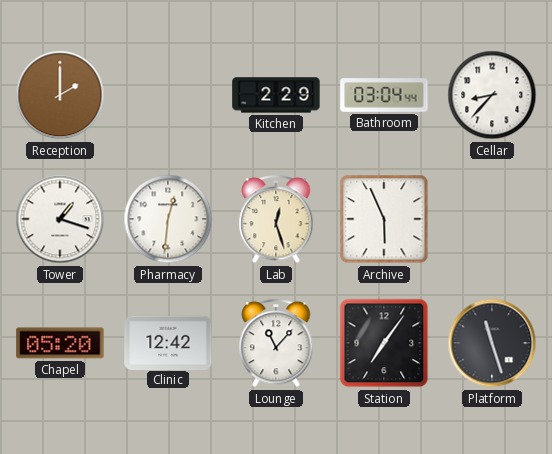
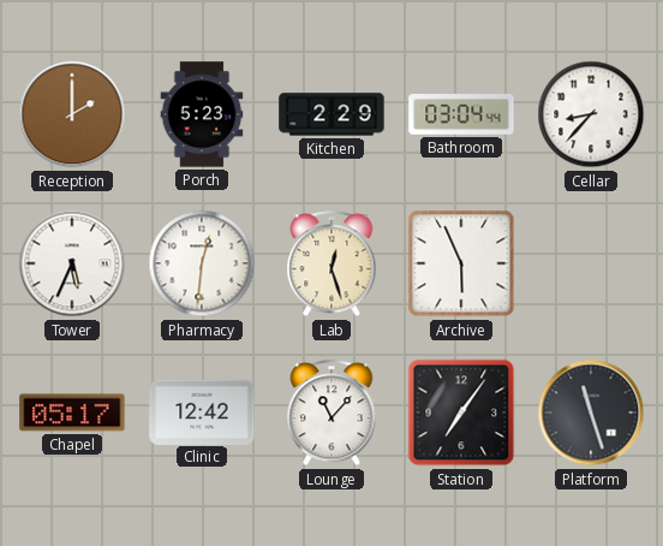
Porch: none -> 5:23
Tower: 1:18 -> 5:34
Chapel: 05:20 -> 05:17
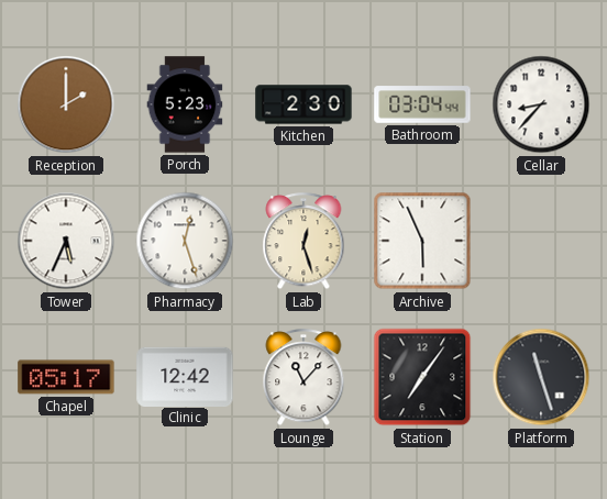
Kitchen: 2:29 -> 2:30
Pharmacy: 12:31 -> 12:27
